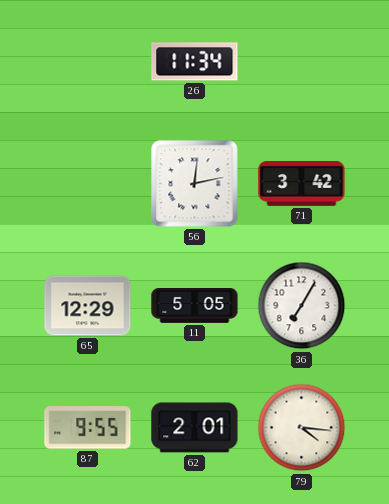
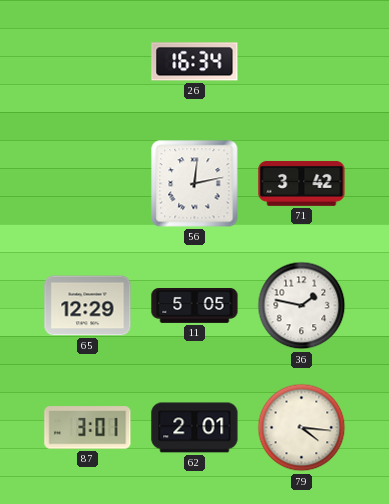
26: 11:34 -> 16:34
36: 7:05 -> 1:47
87: 9:55 -> 3:01
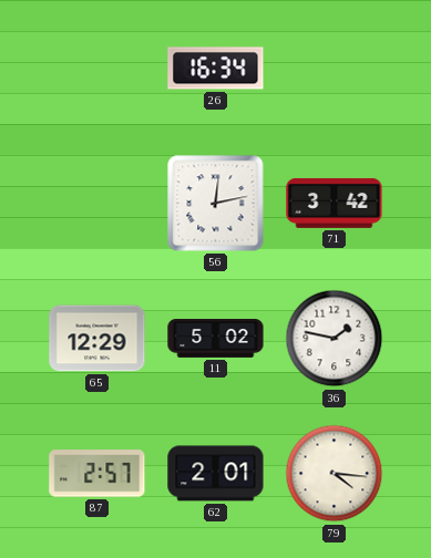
11: 5:05 -> 5:02
87: 3:01 -> 2:57
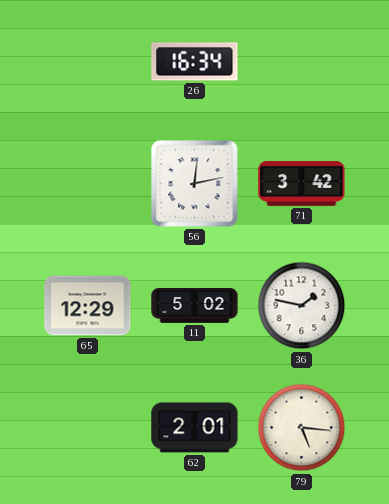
87: 2:57 -> none
79: 4:16 -> 5:16
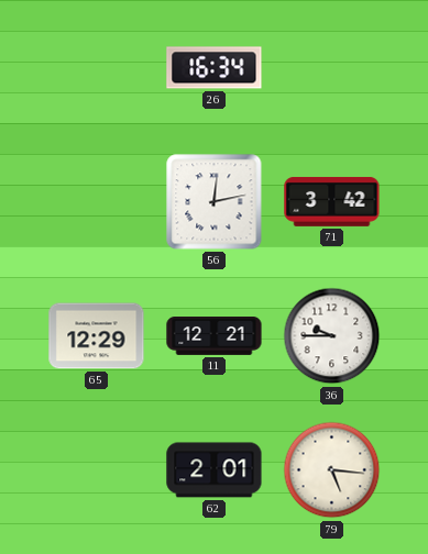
11: 5:02 -> 12:21
36: 1:47 -> 9:45
